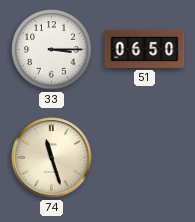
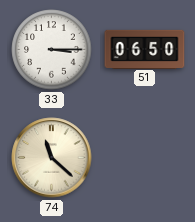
74: 11:27 -> 11:22
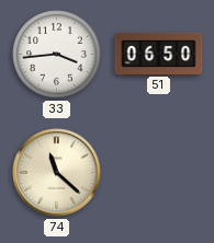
33: 3:15 -> 3:44
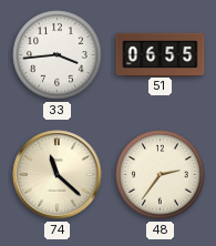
51: 06:50 -> 06:55
48: none -> 2:36
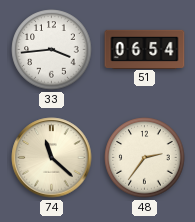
51: 06:55 -> 06:54
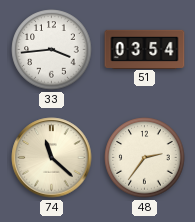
51: 06:54 -> 03:54
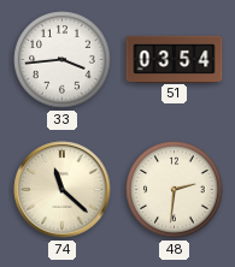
48: 2:36 -> 2:31
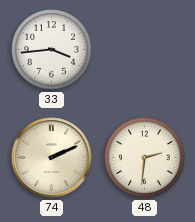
51: 03:54 -> none
74: 11:22 -> 2:11
